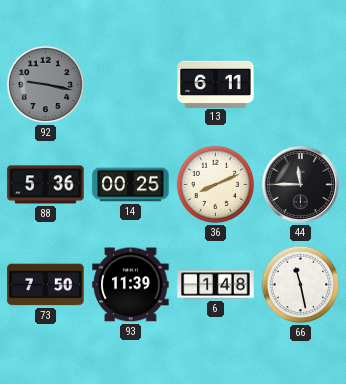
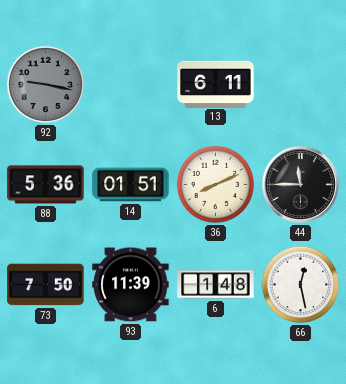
14: 00:25 -> 01:51
66: 11:28 -> 12:28
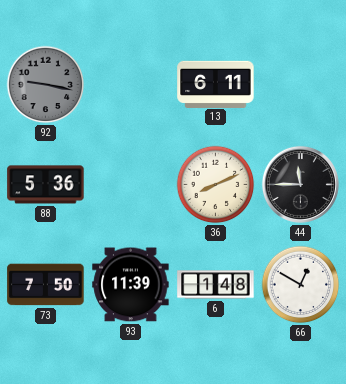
14: 01:51 -> none
66: 12:28 -> 12:50
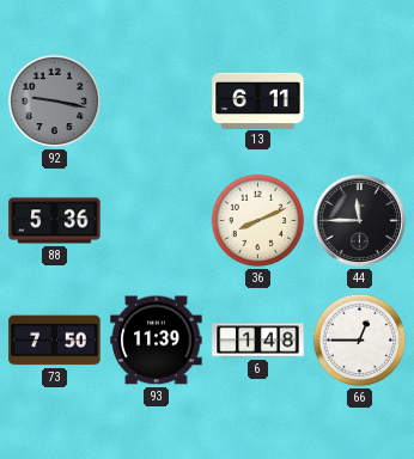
66: 12:50 -> 12:45
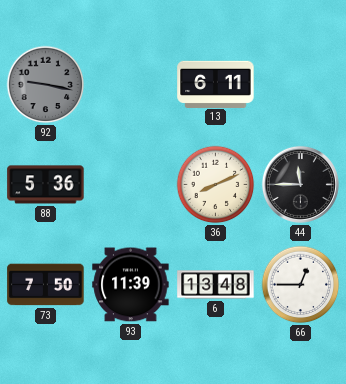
6: 1:48 -> 13:48
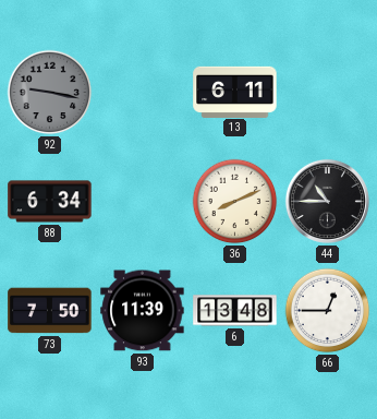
88: 5:36 -> 6:34
44: 11:45 -> 10:45
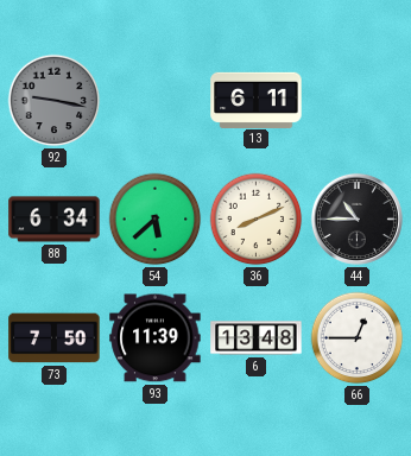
54: none -> 5:38
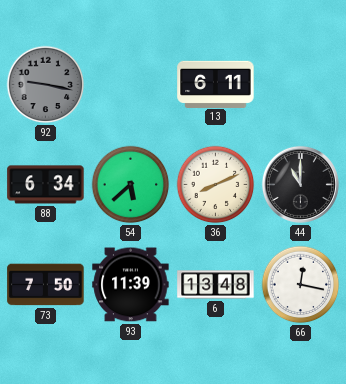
44: 10:45 -> 11:00
66: 12:45 -> 12:17
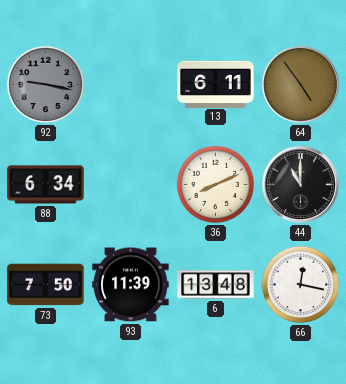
64: none -> 4:54
54: 5:38 -> none
